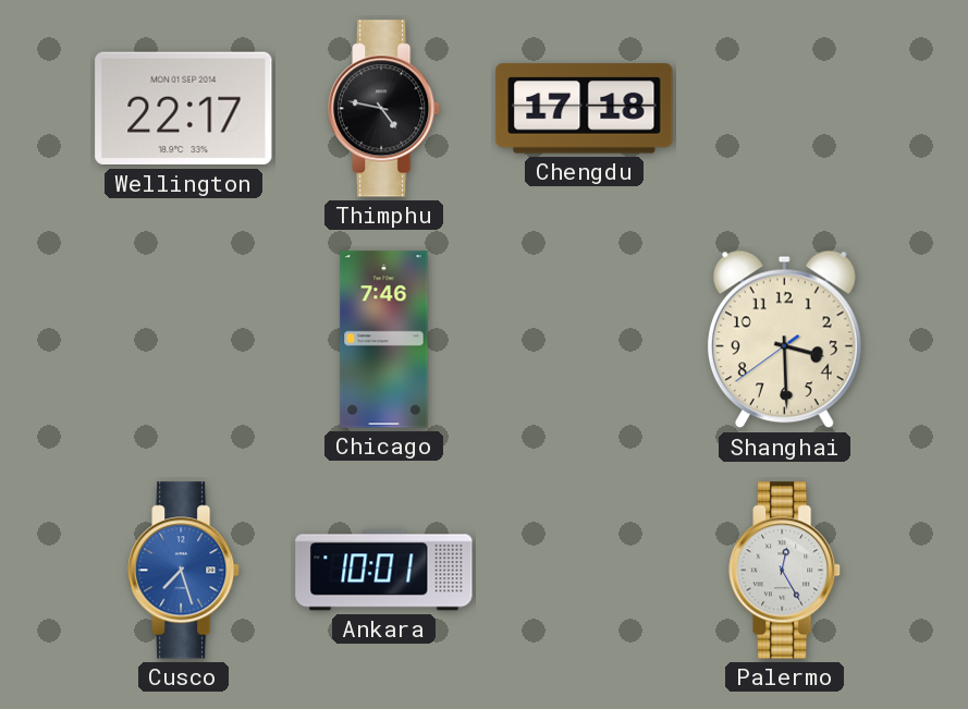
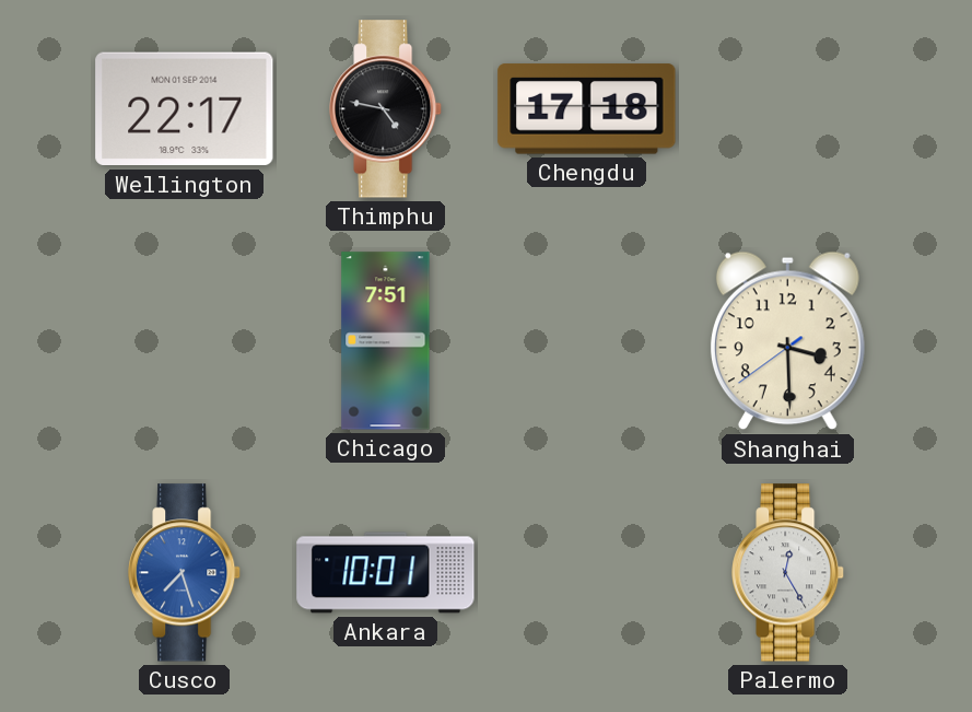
Chicago: 7:46 -> 7:51
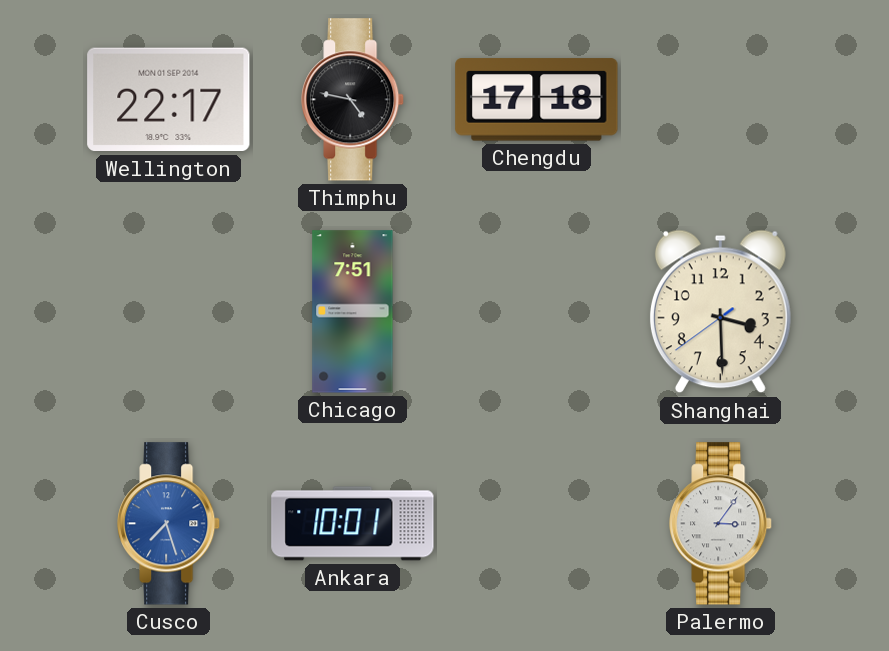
Palermo: 12:25 -> 3:06
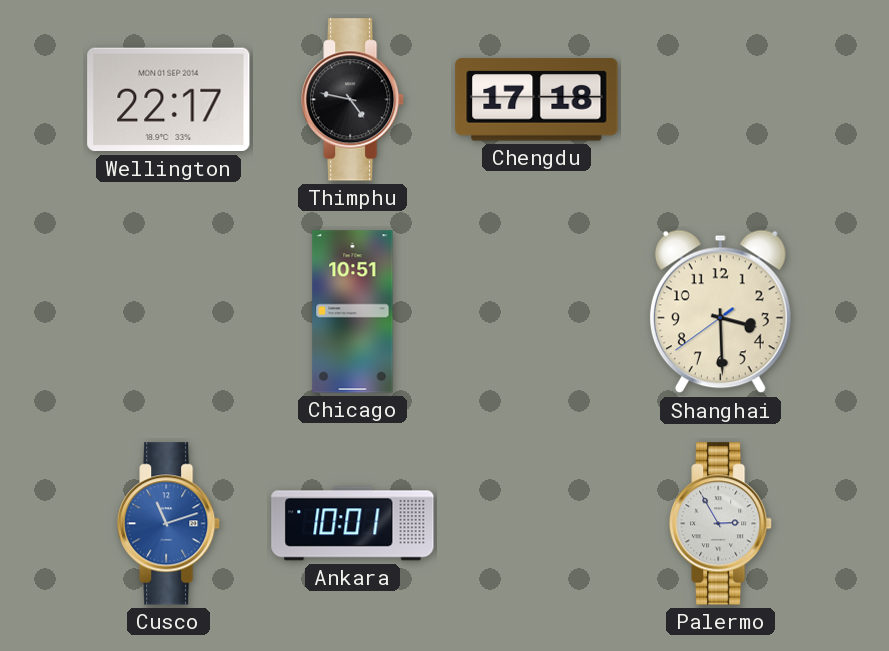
Chicago: 7:51 -> 10:51
Cusco: 7:27 -> 11:12
Palermo: 3:06 -> 2:55
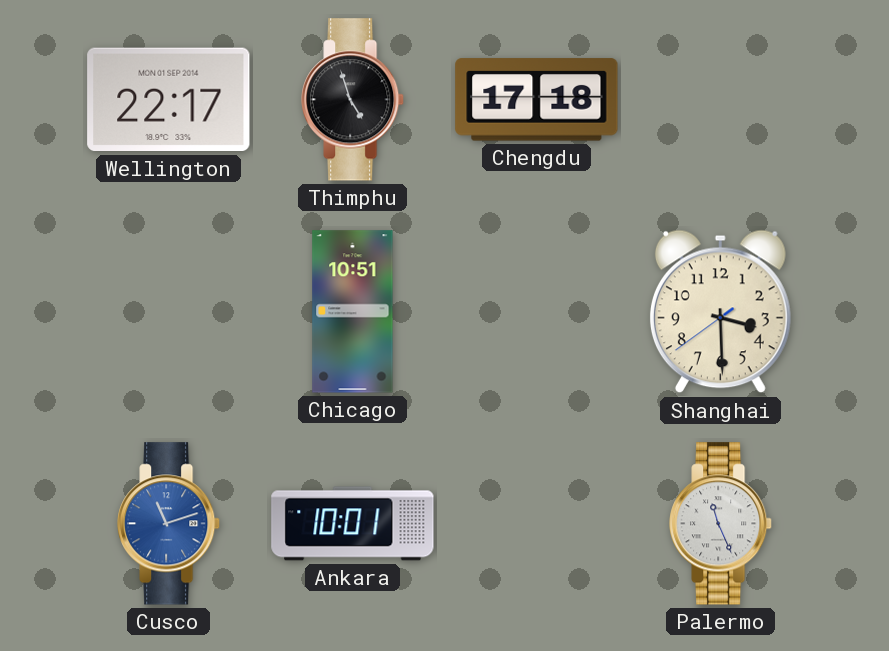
Thimphu: 4:47 -> 4:57
Palermo: 2:55 -> 11:26
